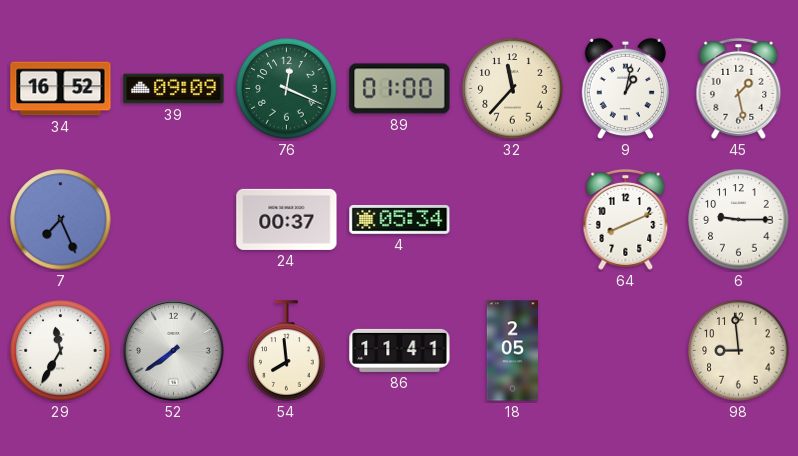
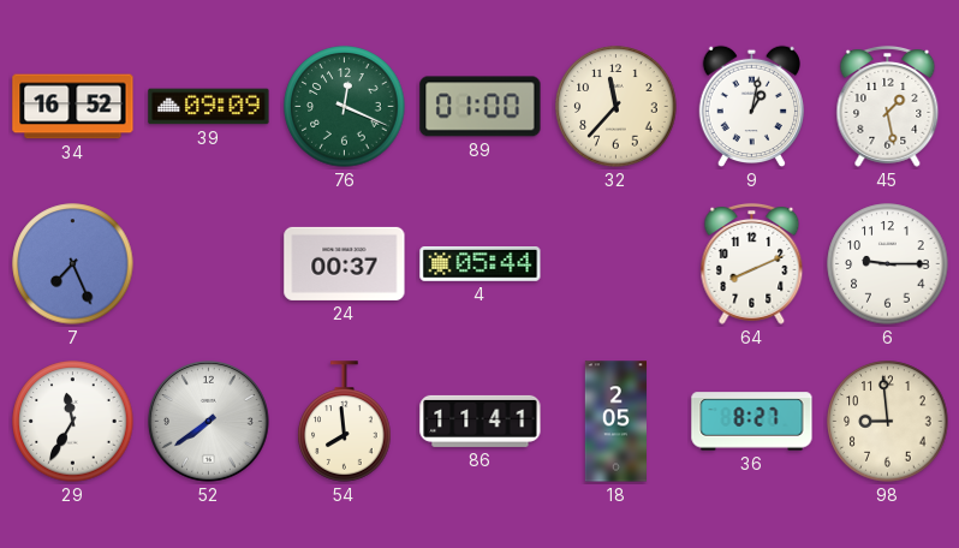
4: 05:34 -> 05:44
36: none -> 8:27
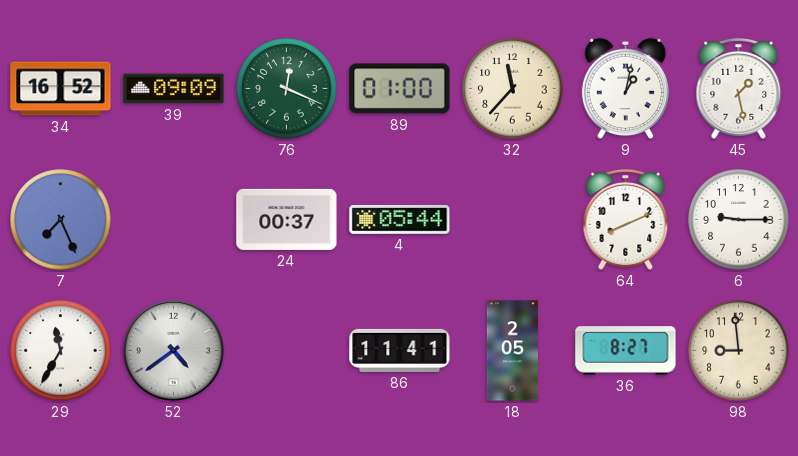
52: 7:39 -> 4:39
54: 7:59 -> none
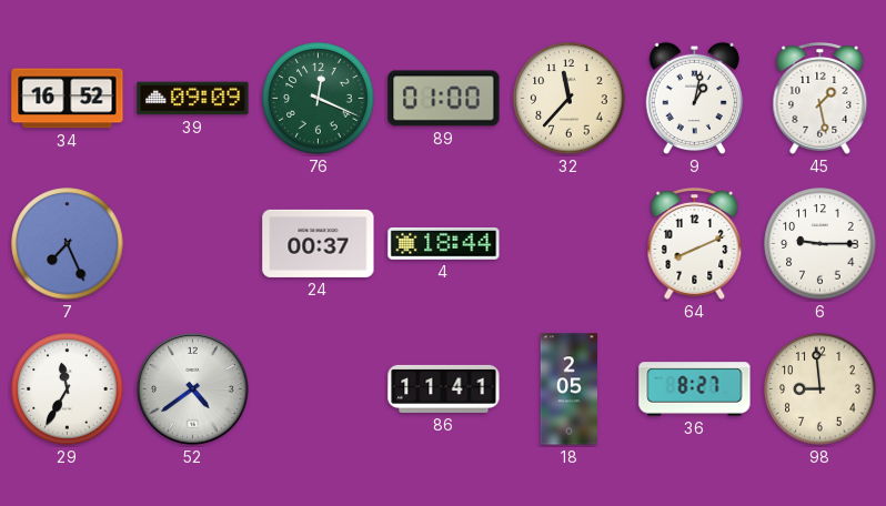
4: 05:44 -> 18:44
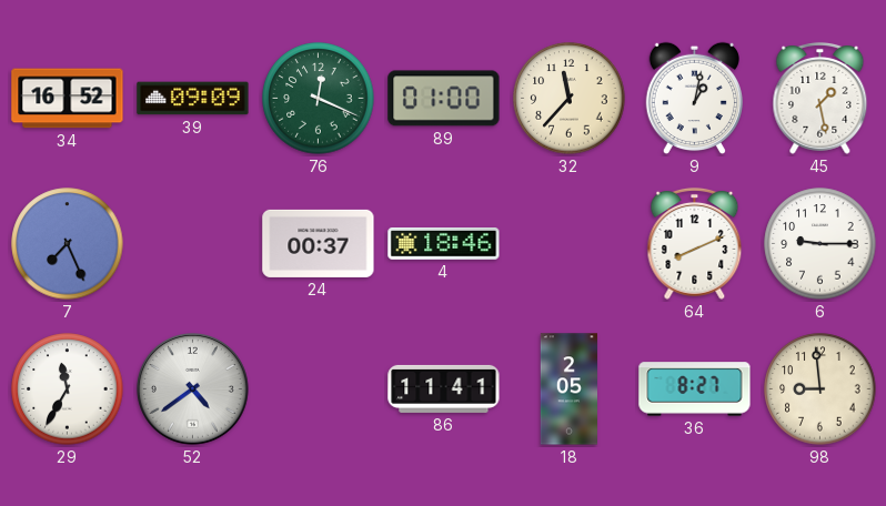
4: 18:44 -> 18:46
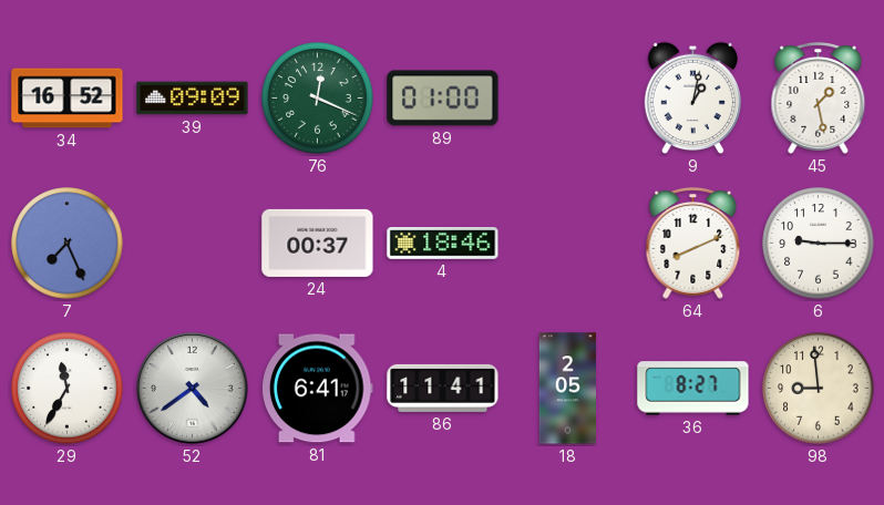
32: 11:37 -> none
81: none -> 6:41
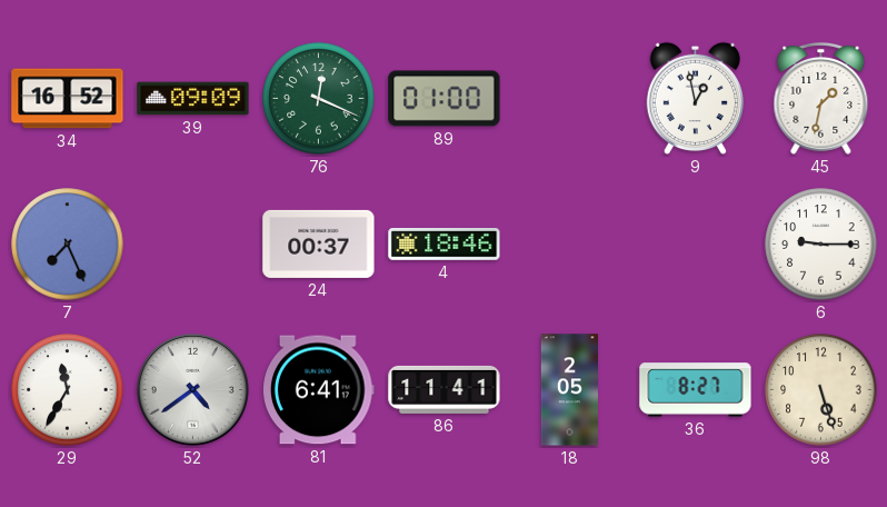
9: 1:02 -> 12:58
45: 1:28 -> 1:32
64: 8:11 -> none
98: 8:59 -> 5:27
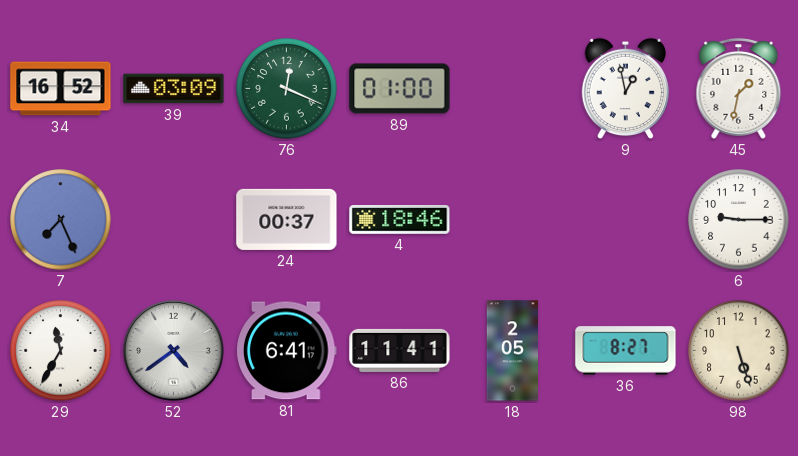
39: 09:09 -> 03:09
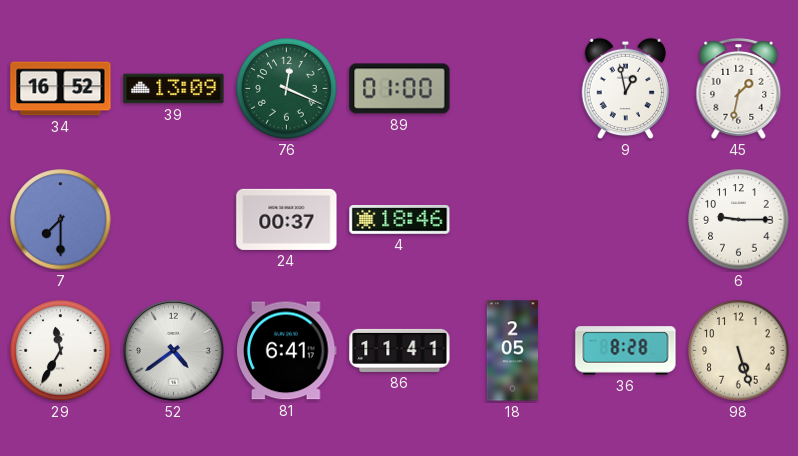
39: 03:09 -> 13:09
7: 7:26 -> 7:30
36: 8:27 -> 8:28
